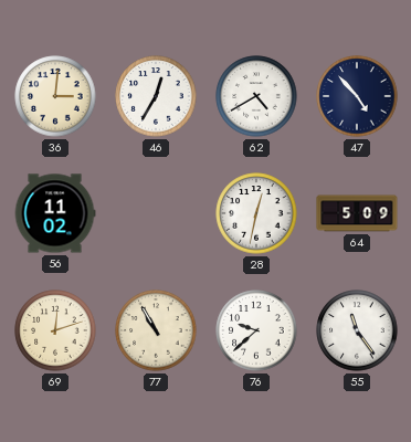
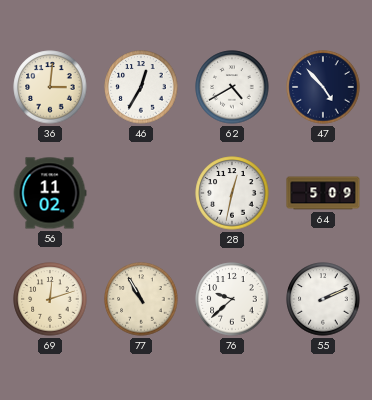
55: 11:24 -> 2:11
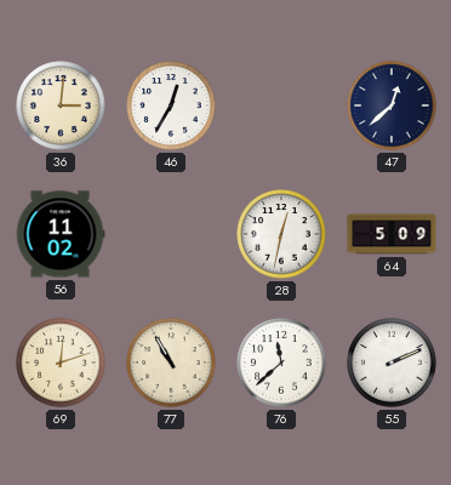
62: 4:40 -> none
47: 4:53 -> 12:38
76: 9:38 -> 11:38
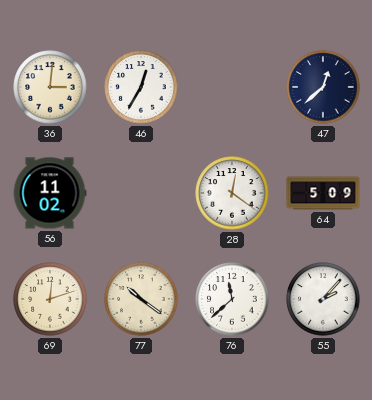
28: 12:32 -> 12:21
77: 10:55 -> 10:21
55: 2:11 -> 2:07
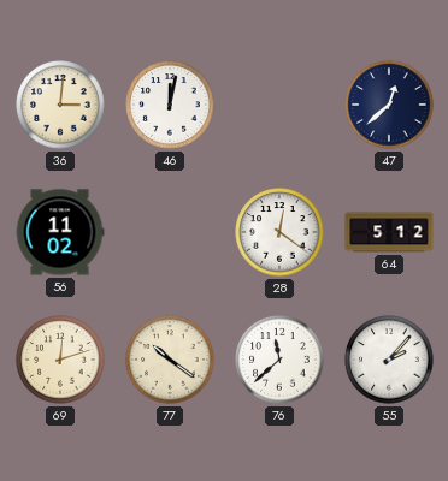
46: 12:35 -> 12:02
64: 5:09 -> 5:12
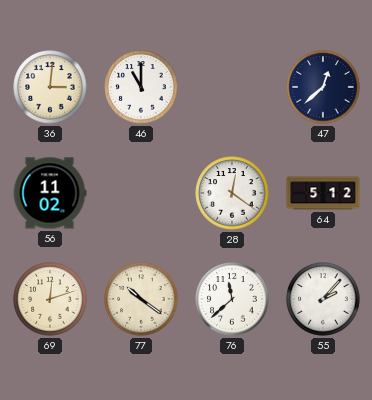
46: 12:02 -> 11:00
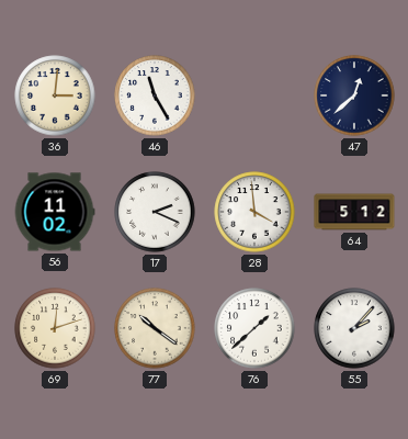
46: 11:00 -> 11:25
17: none -> 2:19
28: 12:21 -> 3:59
76: 11:38 -> 1:38
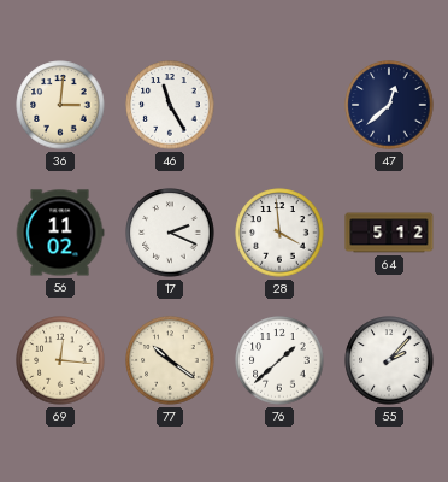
69: 12:12 -> 12:16
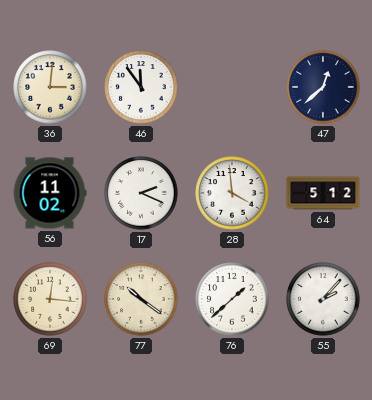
46: 11:25 -> 11:54
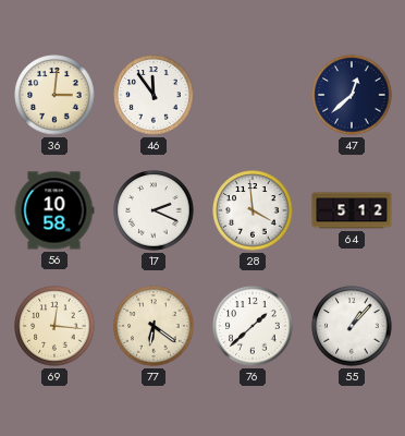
56: 11:02 -> 10:58
77: 10:21 -> 6:21
55: 2:07 -> 1:07
